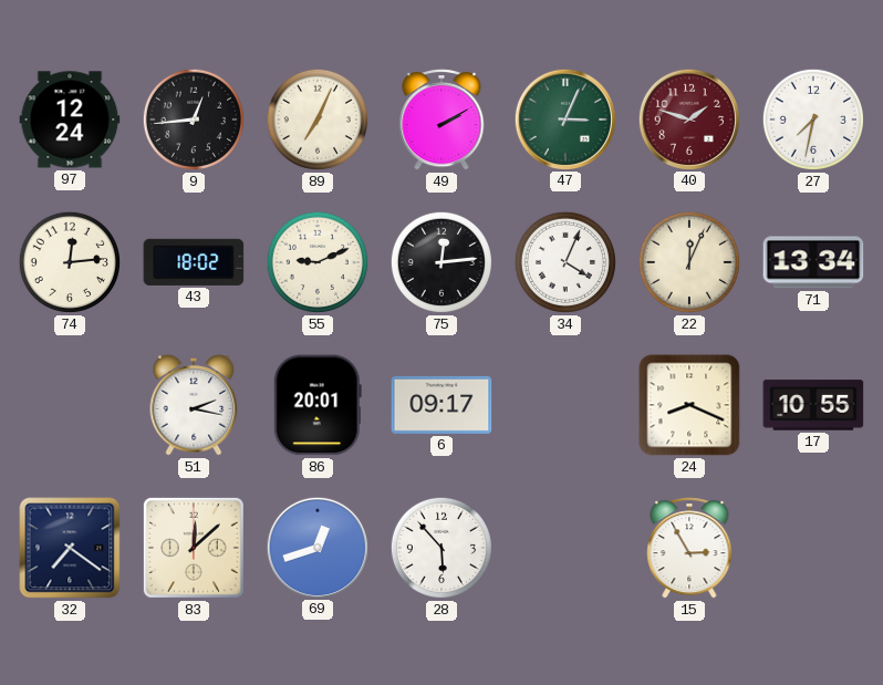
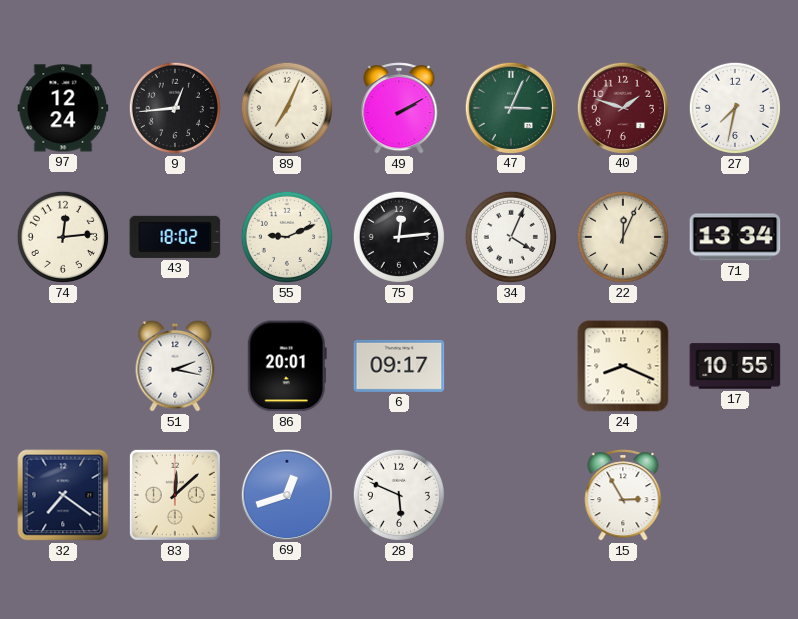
28: 5:53 -> 5:49
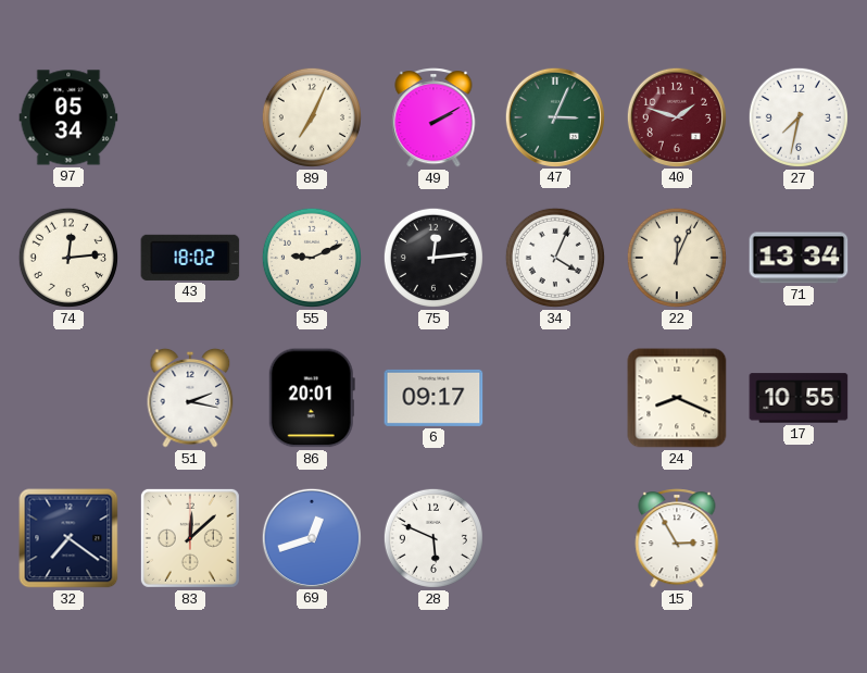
97: 12:24 -> 05:34
9: 12:44 -> none
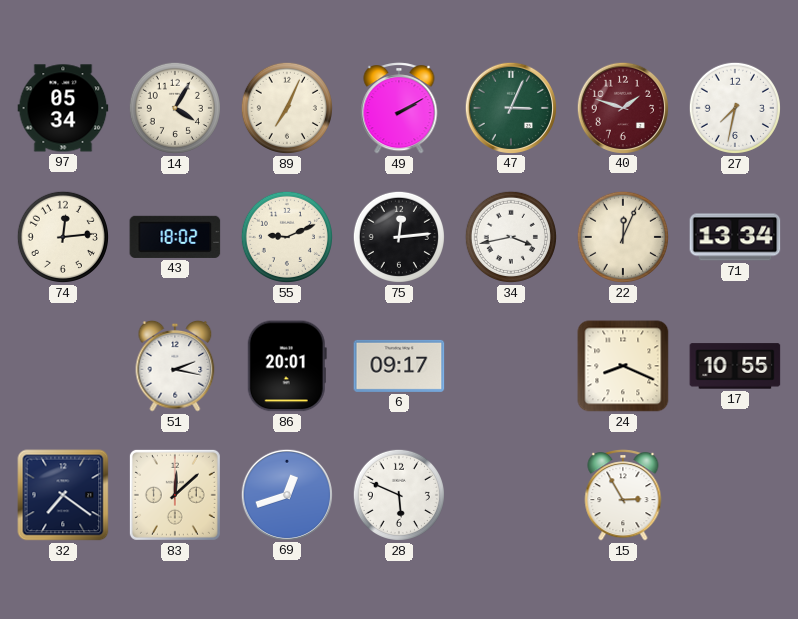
14: none -> 4:05
34: 4:04 -> 3:43
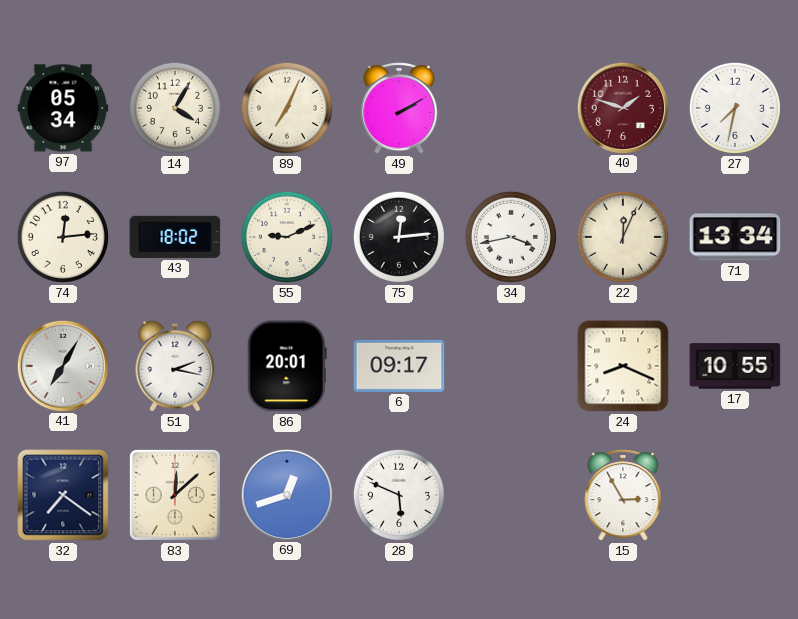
47: 3:04 -> none
41: none -> 7:05
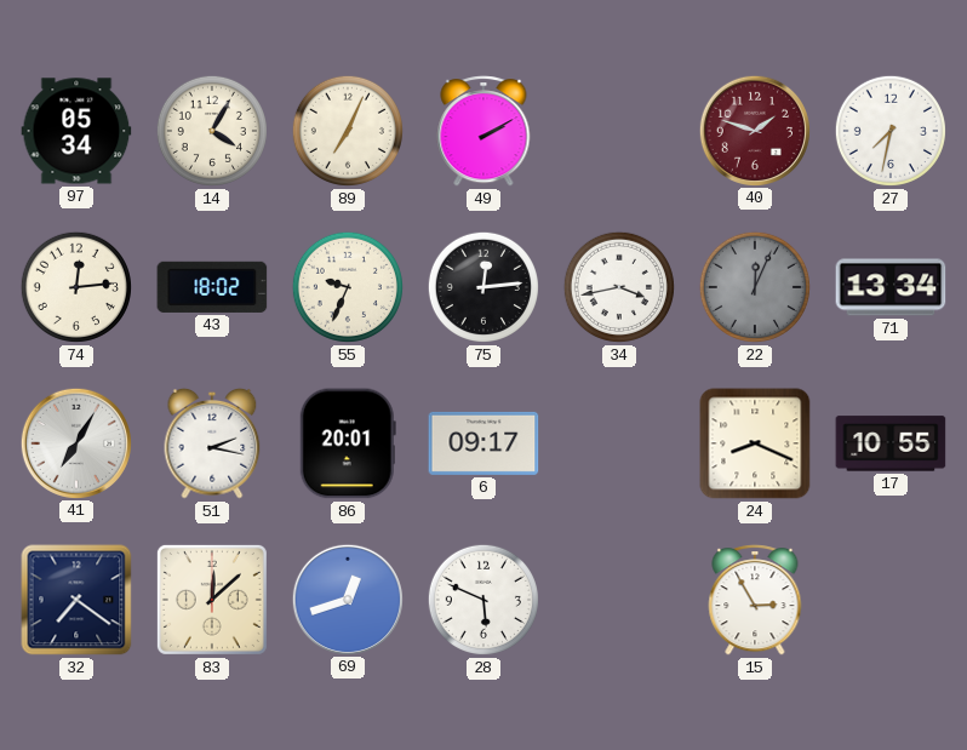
55: 9:11 -> 9:34
22 dial: cream -> grey
